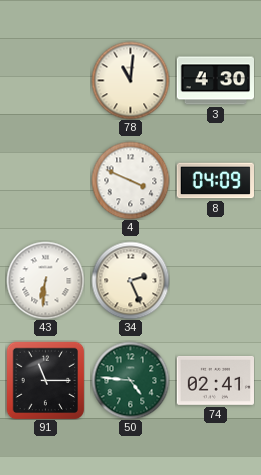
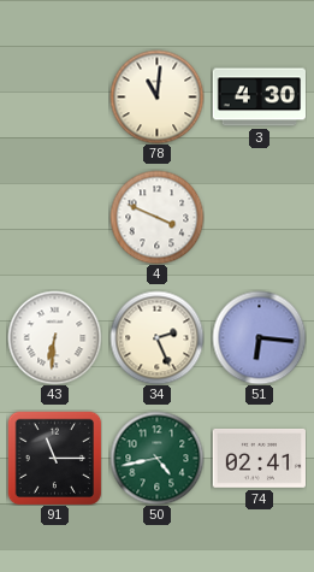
8: 04:09 -> none
51: none -> 6:16
50: 4:46 -> 4:43
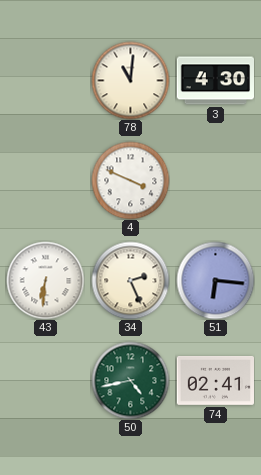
91: 11:15 -> none
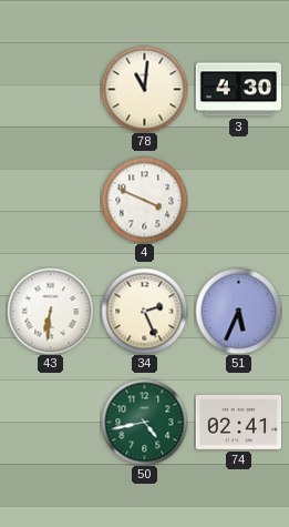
51: 6:16 -> 5:34
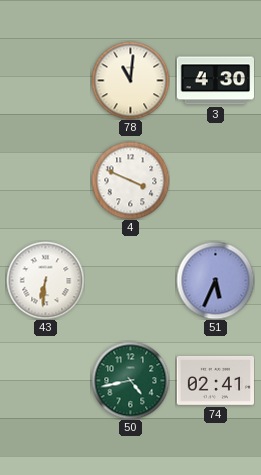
34: 2:26 -> none
